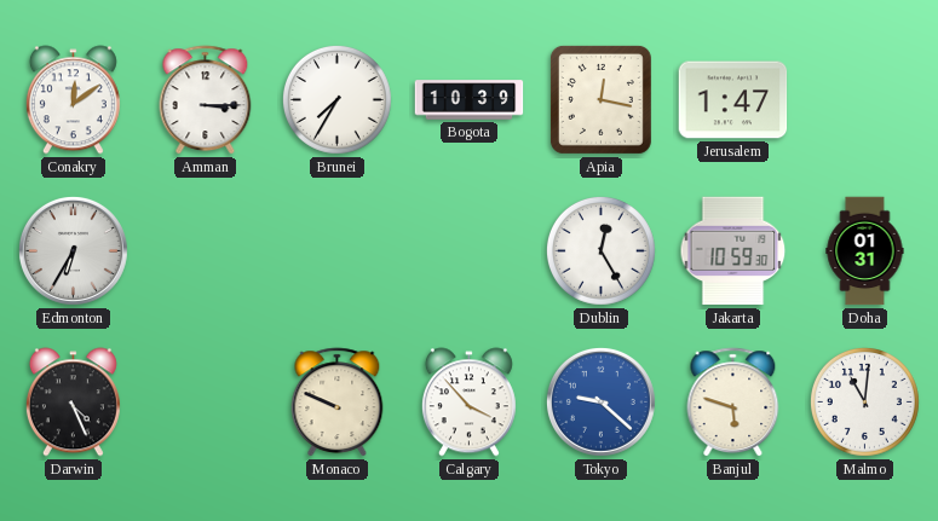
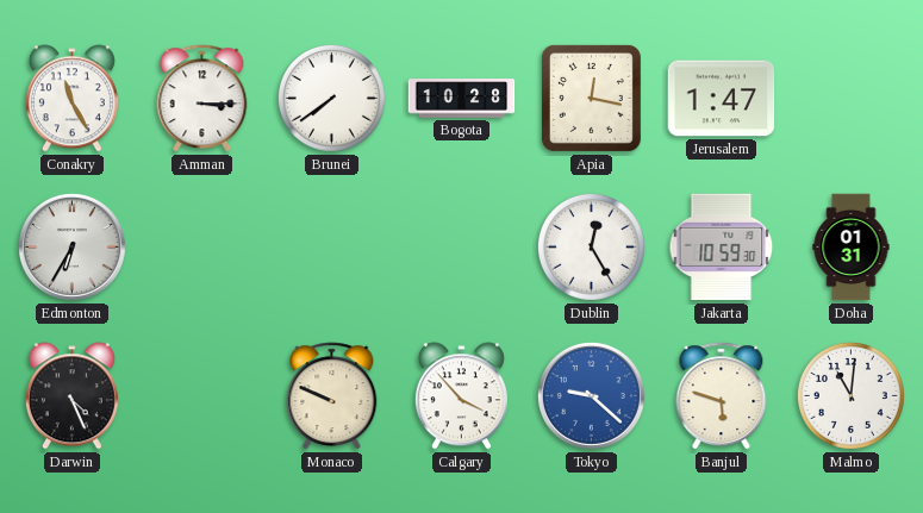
Conakry: 12:09 -> 11:25
Brunei: 7:35 -> 7:39
Bogota: 10:39 -> 10:28
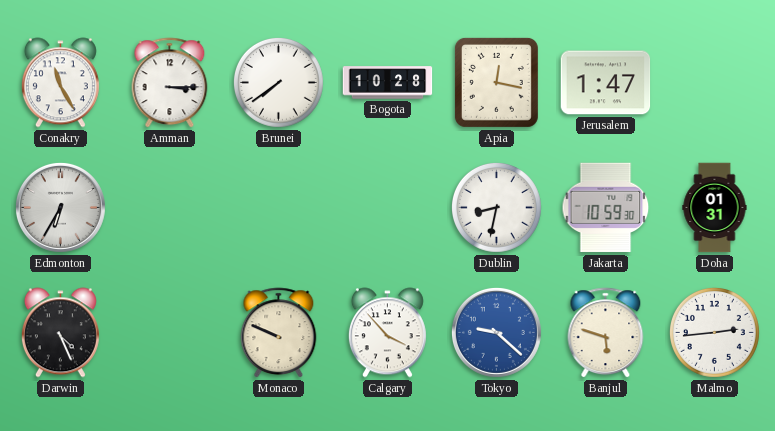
Dublin: 12:25 -> 8:32
Malmo: 11:01 -> 2:44
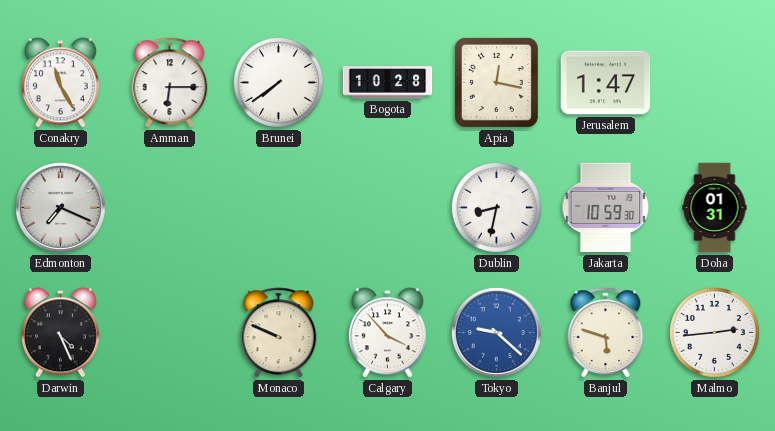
Amman: 3:15 -> 6:15
Edmonton: 6:35 -> 7:19
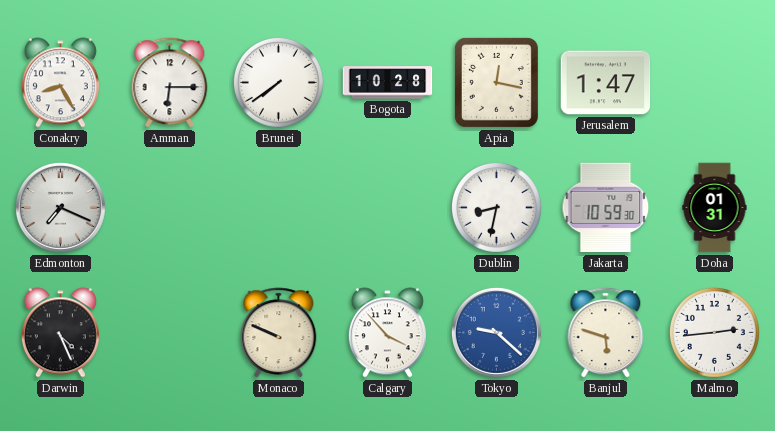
Conakry: 11:25 -> 8:25
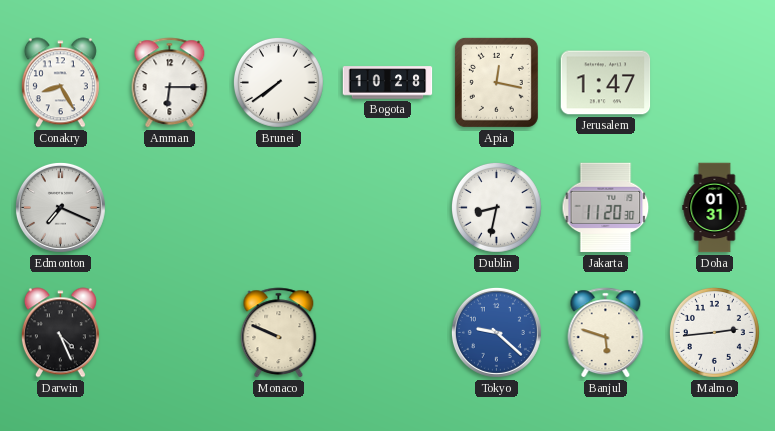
Jakarta: 10:59 -> 11:20
Calgary: 3:53 -> none
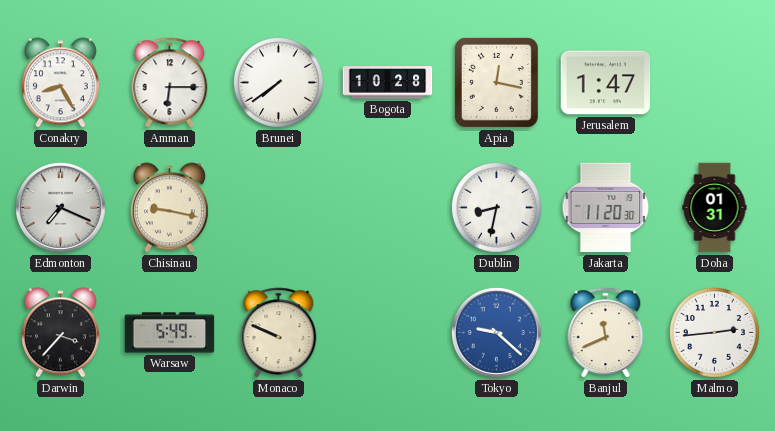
Chisinau: none -> 9:17
Darwin: 4:26 -> 3:37
Warsaw: none -> 5:49
Banjul: 5:48 -> 11:41
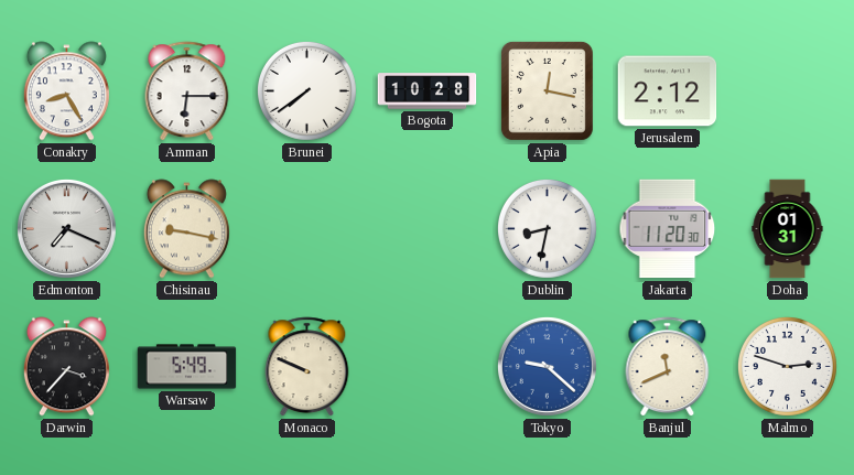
Jerusalem: 1:47 -> 2:12
Malmo: 2:44 -> 2:48
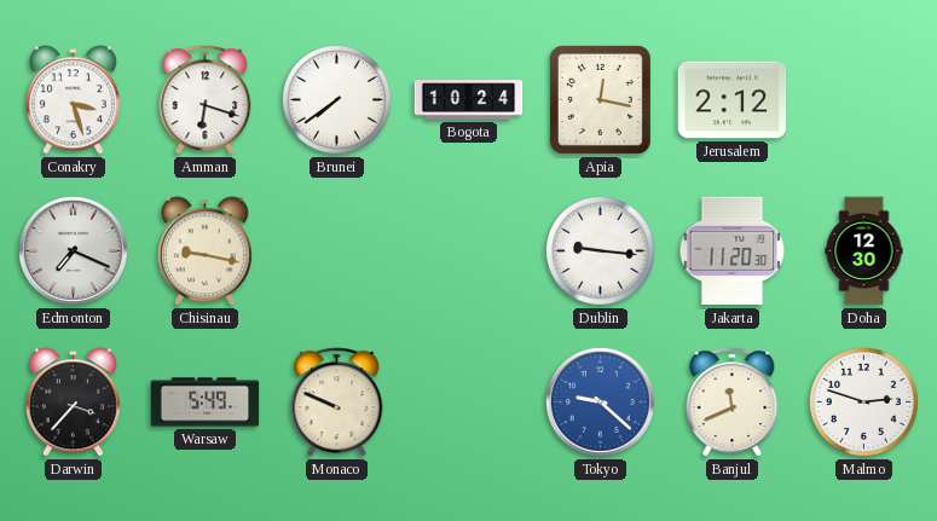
Conakry: 8:25 -> 3:27
Amman: 6:15 -> 6:18
Bogota: 10:28 -> 10:24
Dublin: 8:32 -> 9:16
Doha: 01:31 -> 12:30
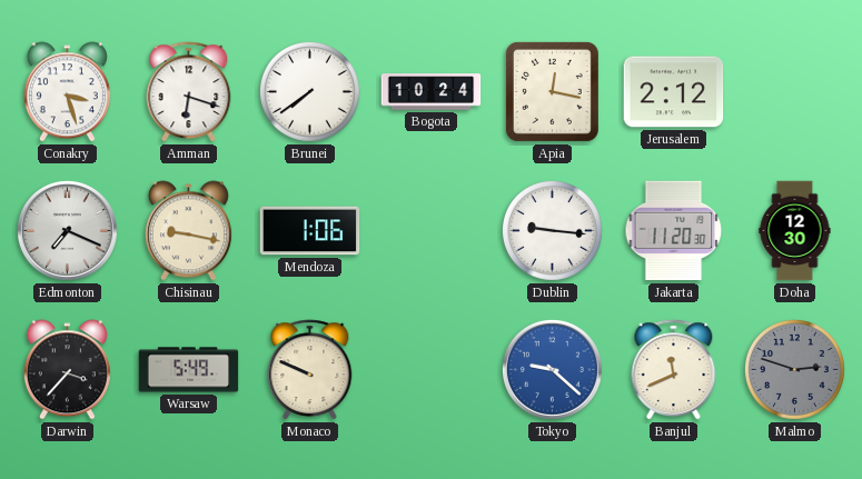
Mendoza: none -> 1:06
Malmo dial: white -> grey
